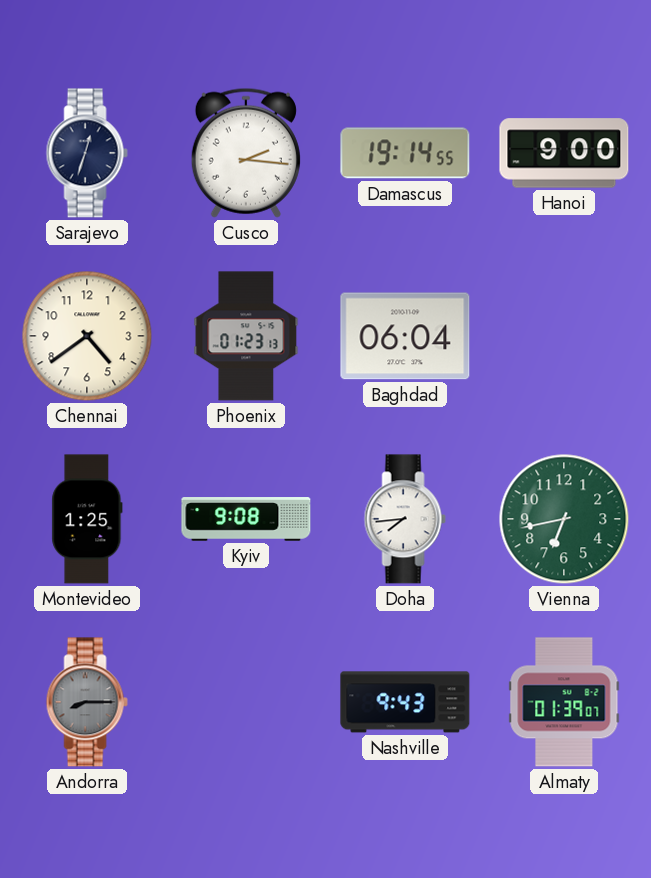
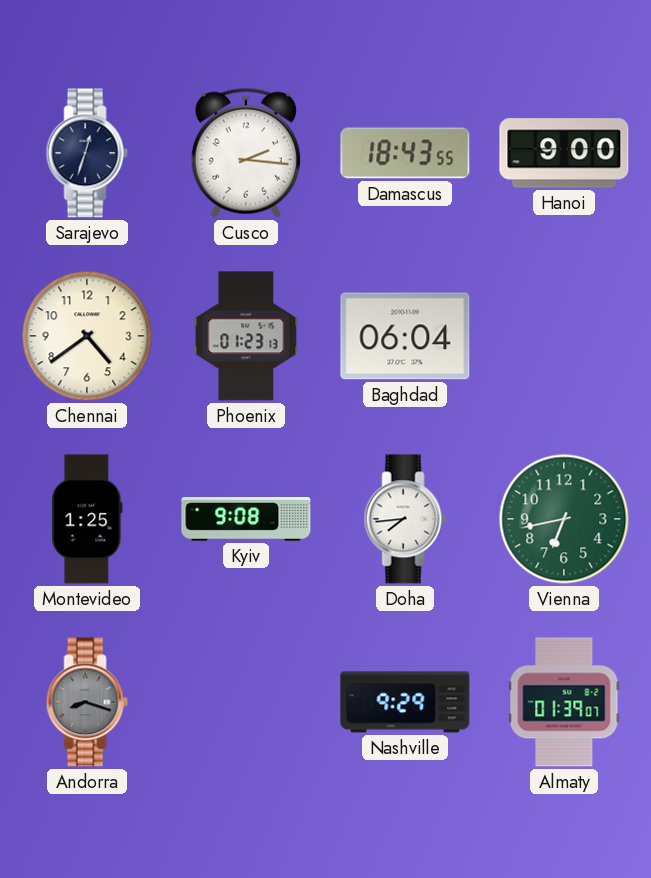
Damascus: 19:14 -> 18:43
Andorra: 8:15 -> 8:18
Nashville: 9:43 -> 9:29
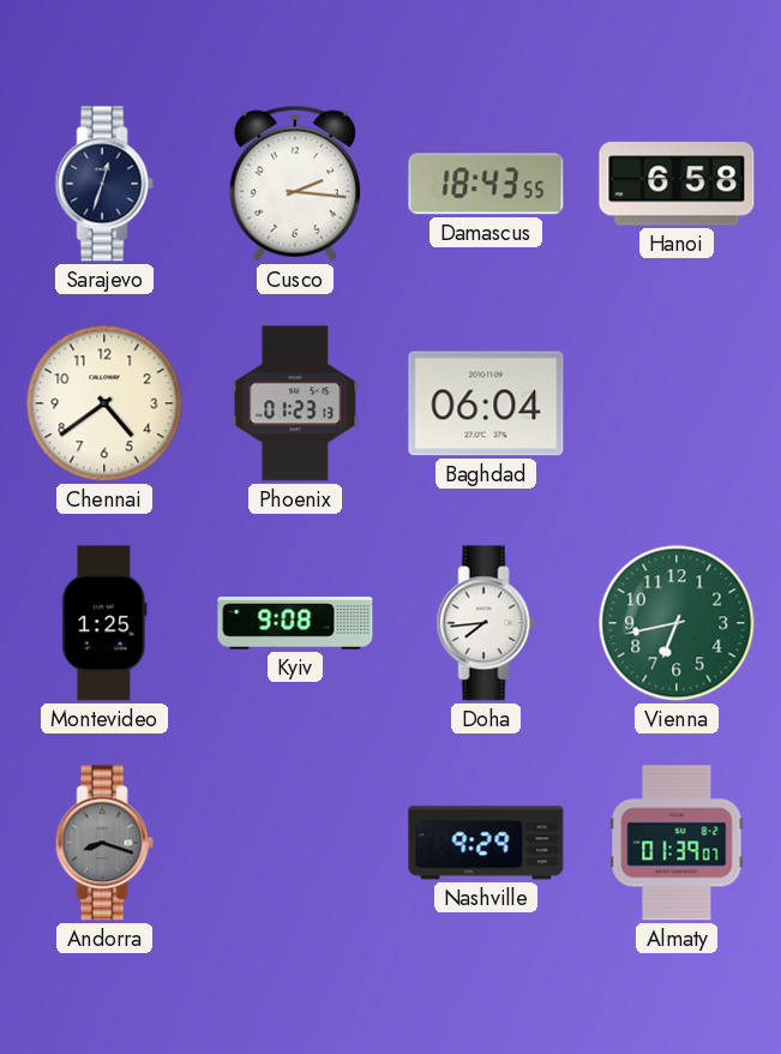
Hanoi: 9:00 -> 6:58
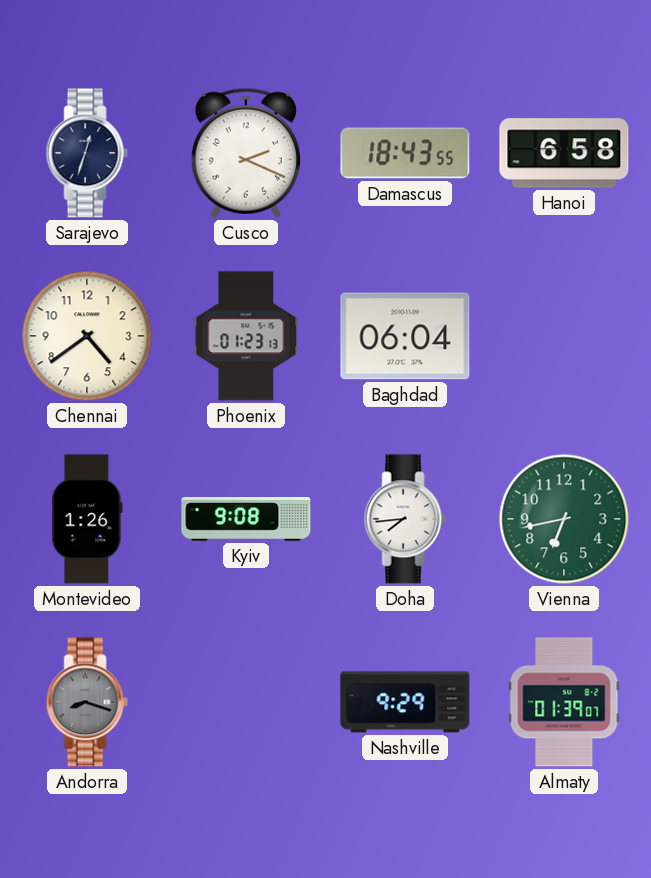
Cusco: 2:16 -> 2:19
Montevideo: 1:25 -> 1:26
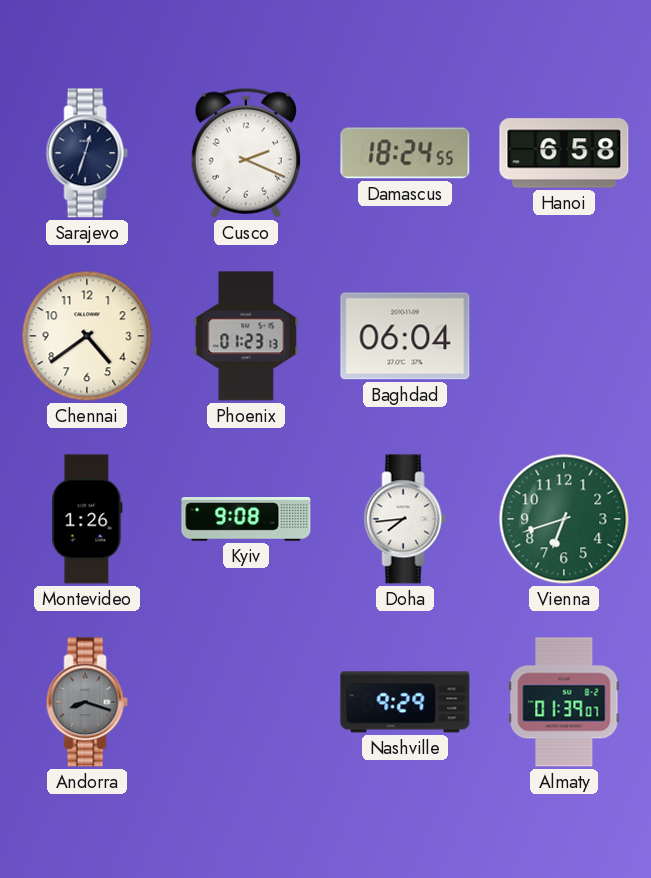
Damascus: 18:43 -> 18:24
Vienna: 6:43 -> 6:42
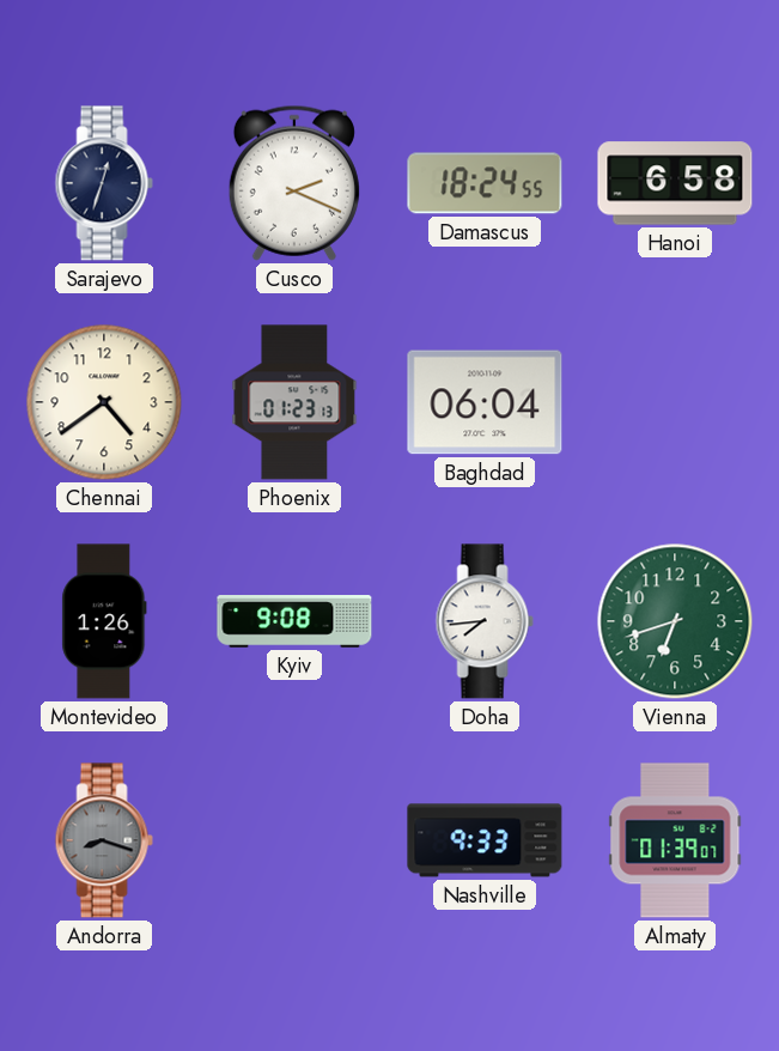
Nashville: 9:29 -> 9:33
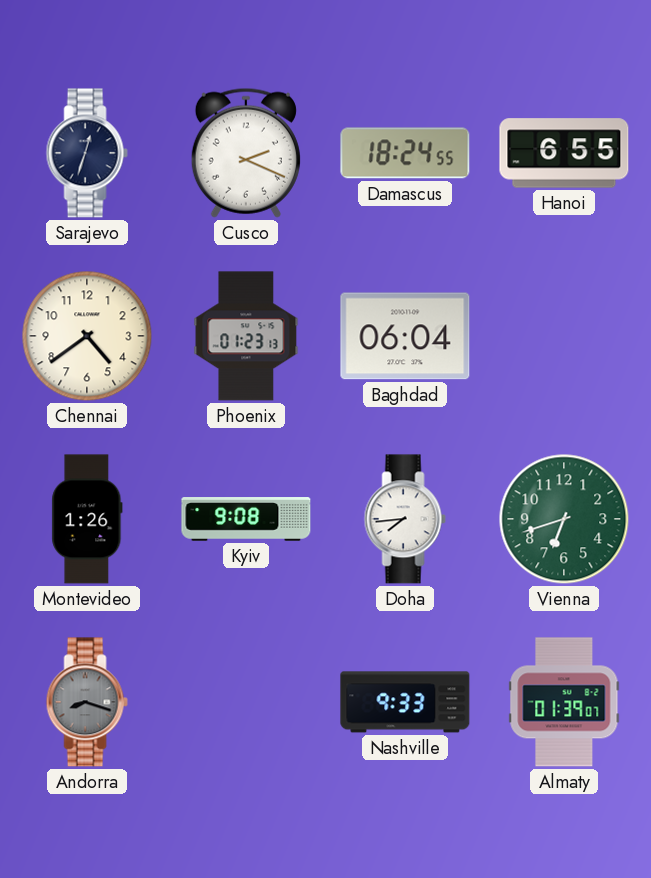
Hanoi: 6:58 -> 6:55
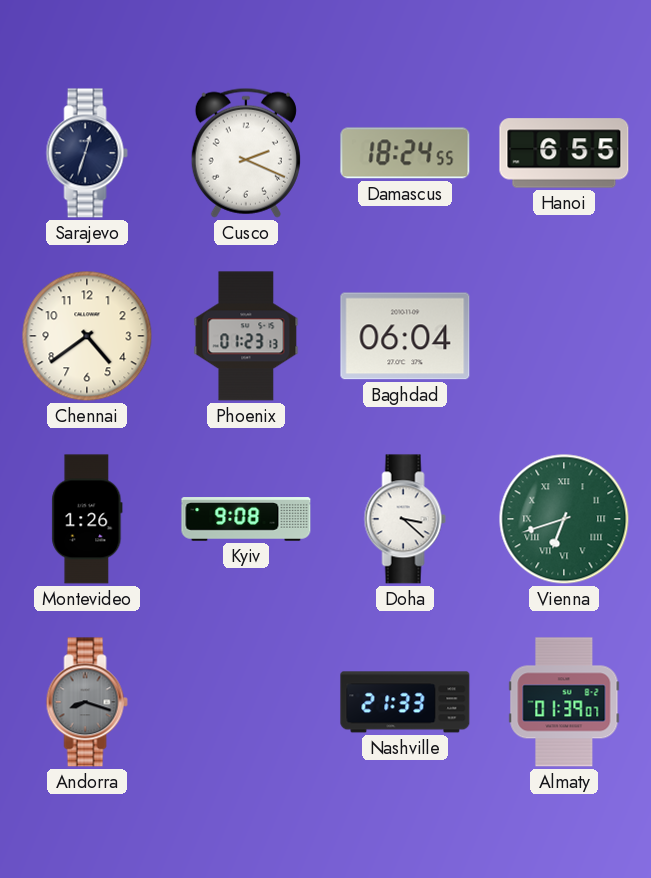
Doha: 7:44 -> 3:22
Vienna numerals: Arabic -> Roman
Nashville: 9:33 -> 21:33
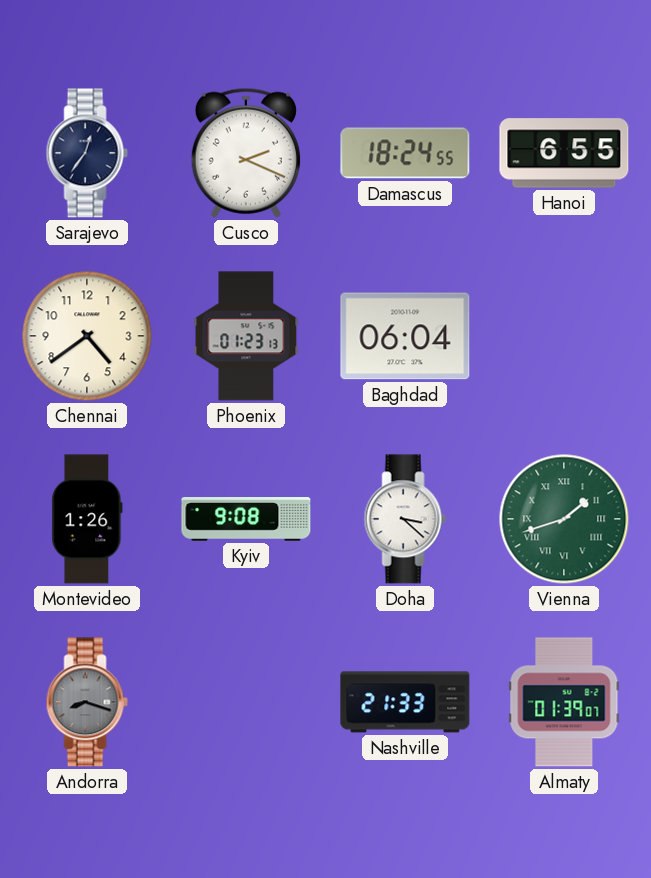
Sarajevo: 12:33 -> 12:36
Vienna: 6:42 -> 1:42
